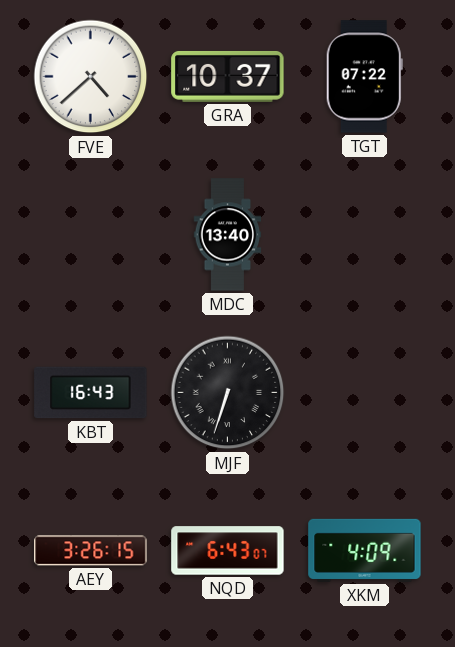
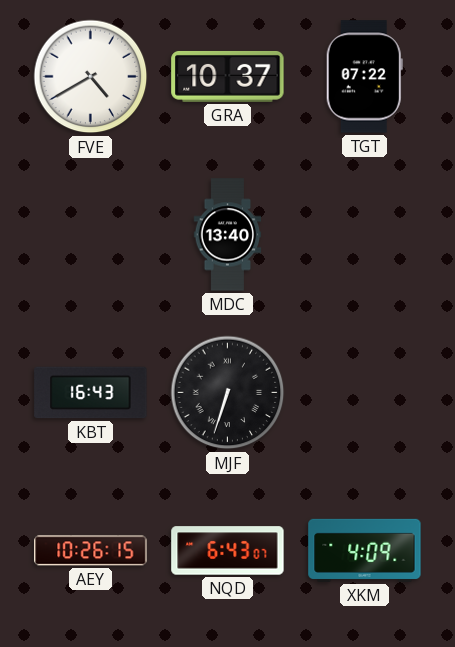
FVE: 4:38 -> 4:40
AEY: 3:26 -> 10:26
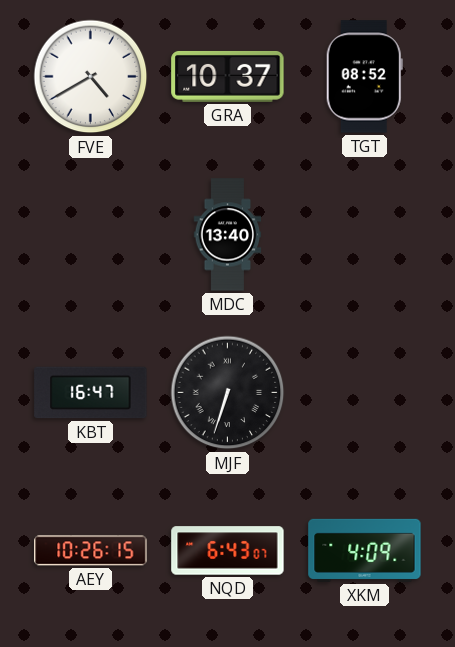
TGT: 07:22 -> 08:52
KBT: 16:43 -> 16:47
